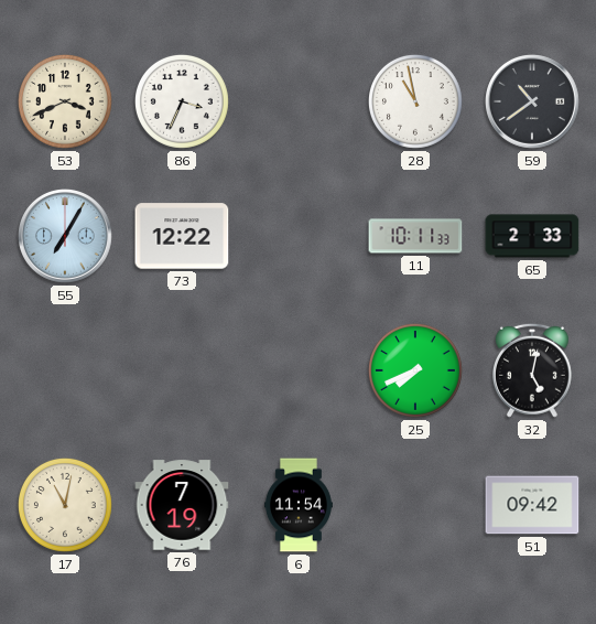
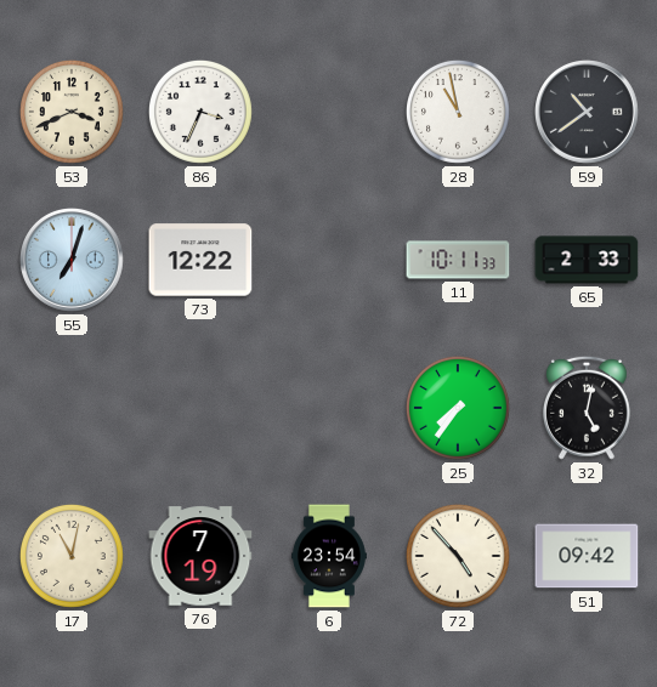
55: 7:05 -> 7:03
25: 7:41 -> 7:36
6: 11:54 -> 23:54
72: none -> 4:53
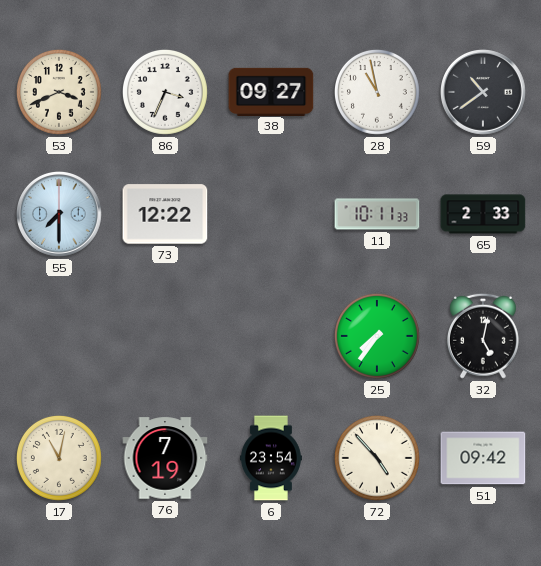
38: none -> 09:27
55: 7:03 -> 7:30
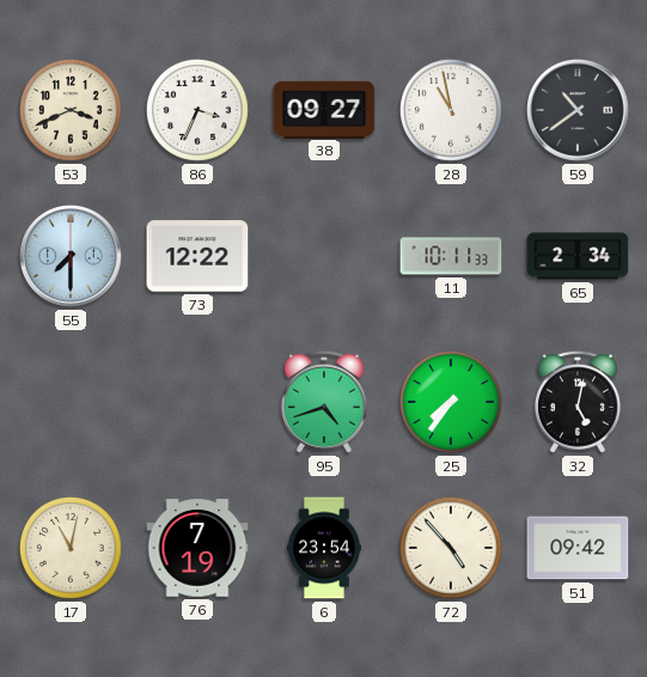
65: 2:33 -> 2:34
95: none -> 4:42
